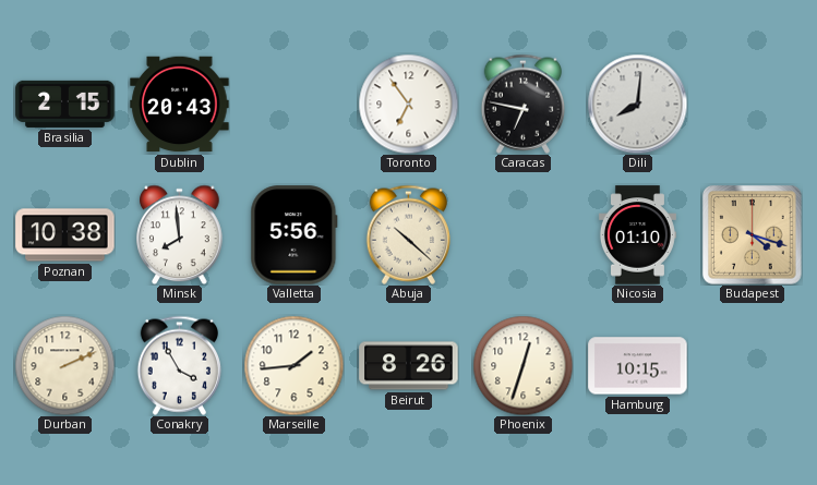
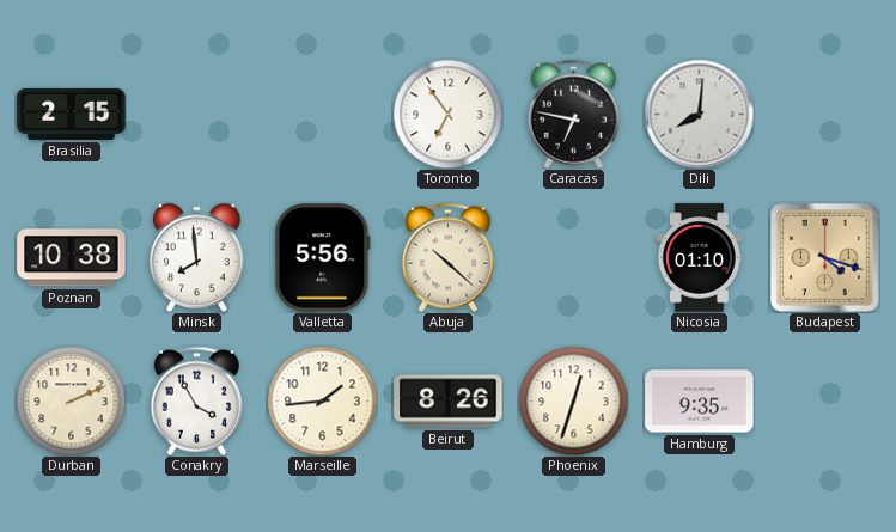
Dublin: 20:43 -> none
Hamburg: 10:15 -> 9:35
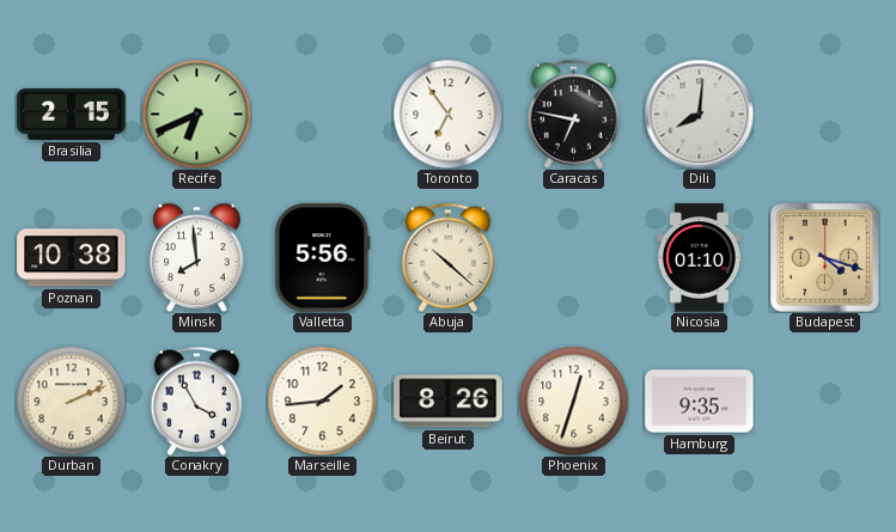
Recife: none -> 6:41
